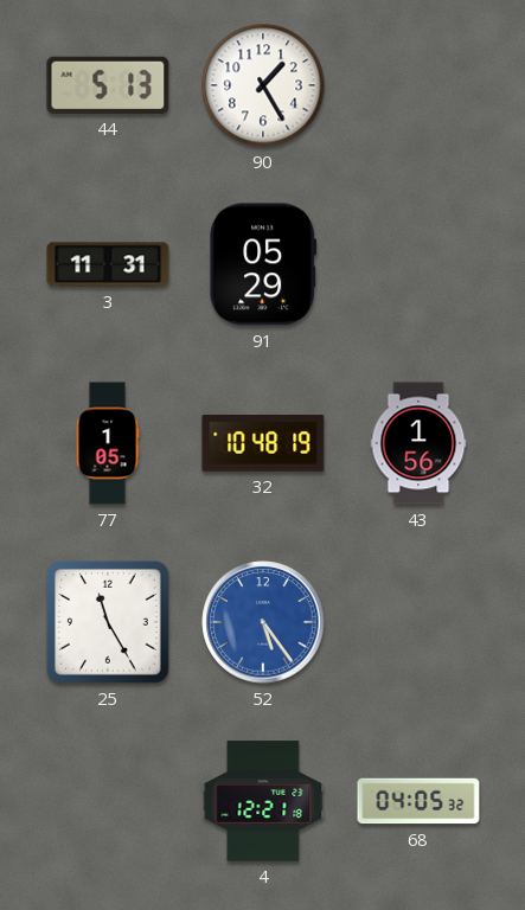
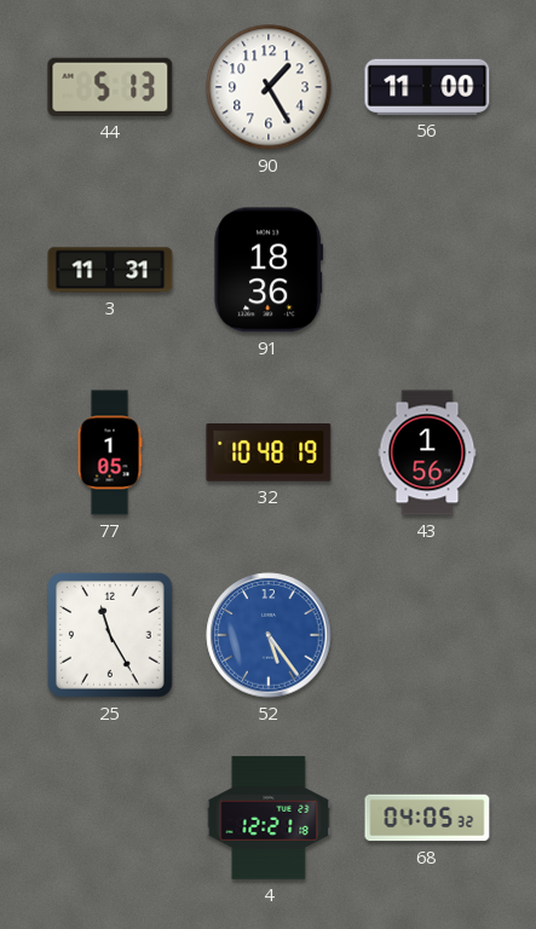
56: none -> 11:00
91: 05:29 -> 18:36
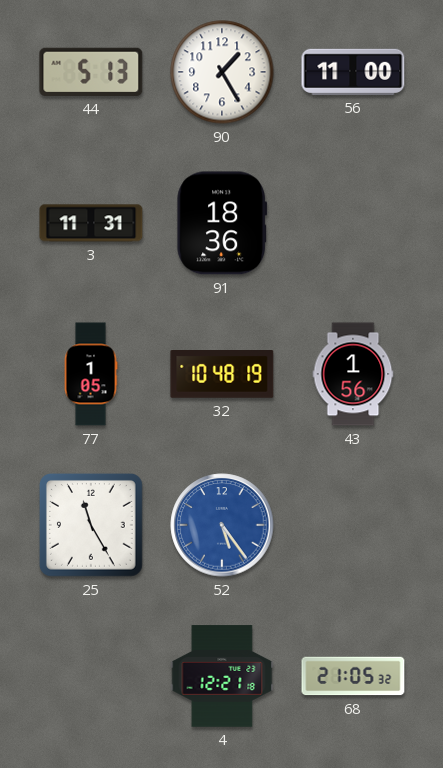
68: 04:05 -> 21:05
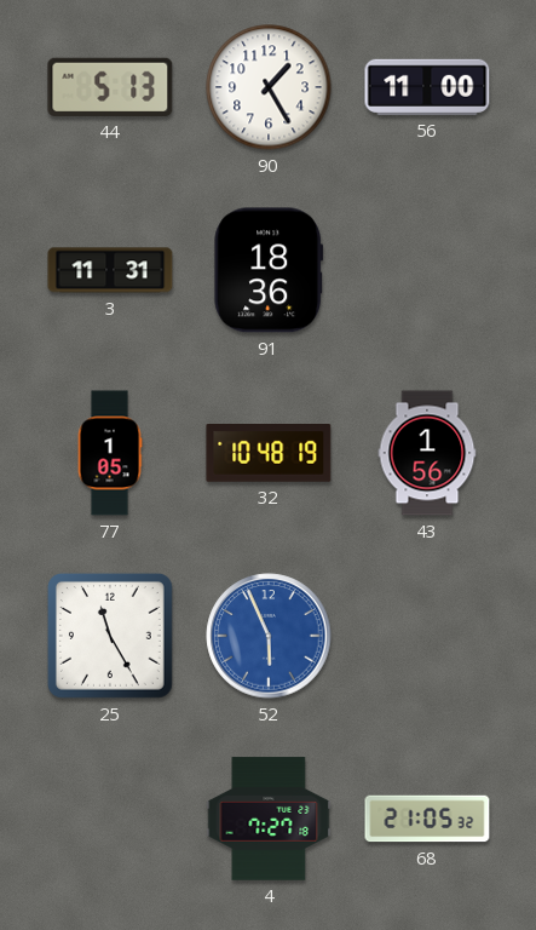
52: 5:24 -> 5:56
4: 12:21 -> 7:27
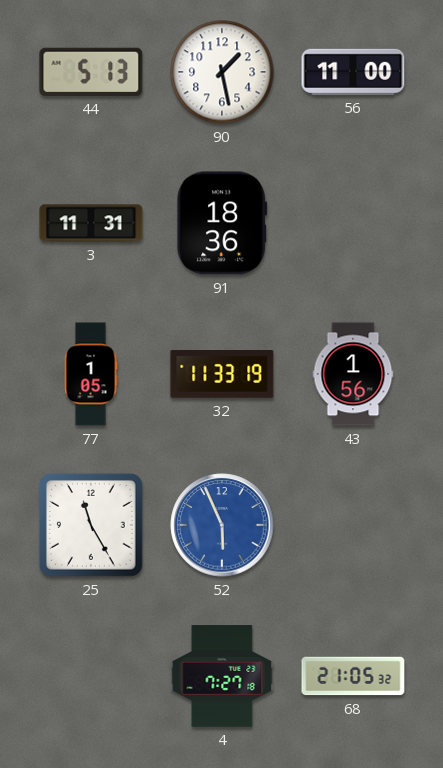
90: 1:25 -> 1:28
32: 10:48 -> 11:33
